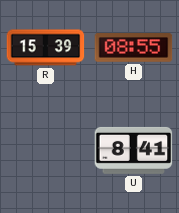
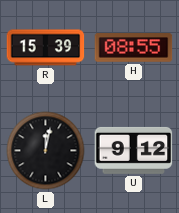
L: none -> 12:02
U: 8:41 -> 9:12
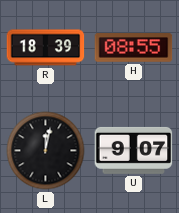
R: 15:39 -> 18:39
U: 9:12 -> 9:07
